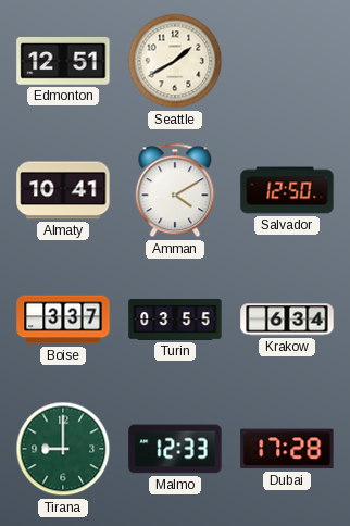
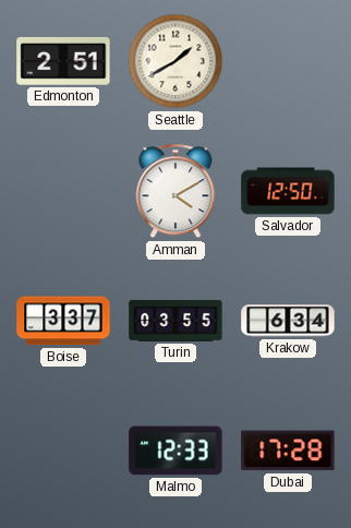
Edmonton: 12:51 -> 2:51
Almaty: 10:41 -> none
Tirana: 9:00 -> none
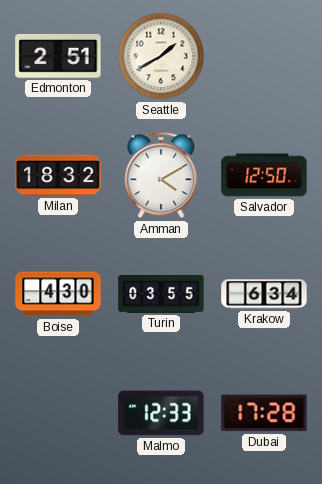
Milan: none -> 18:32
Boise: 3:37 -> 4:30
